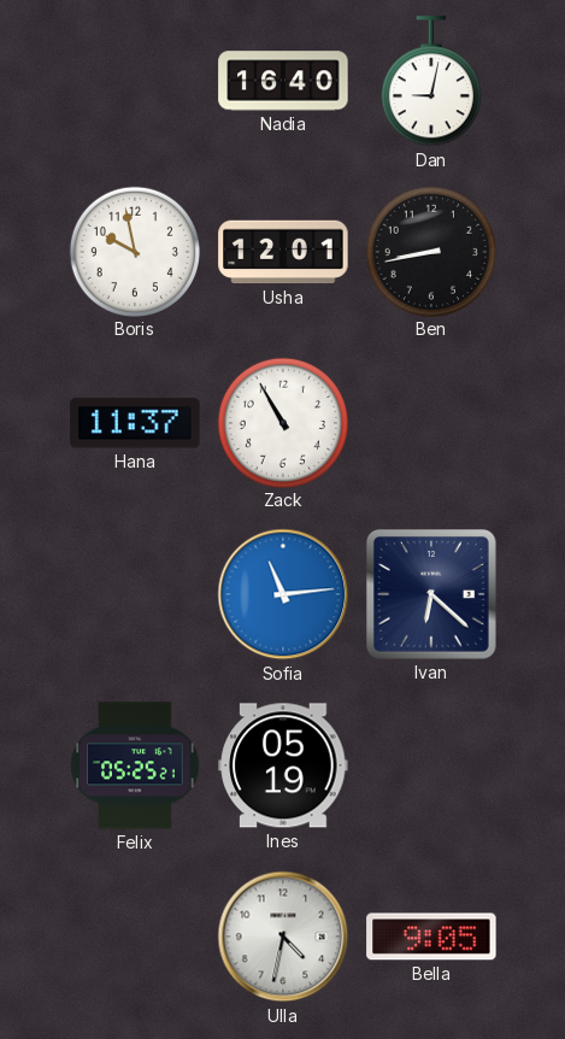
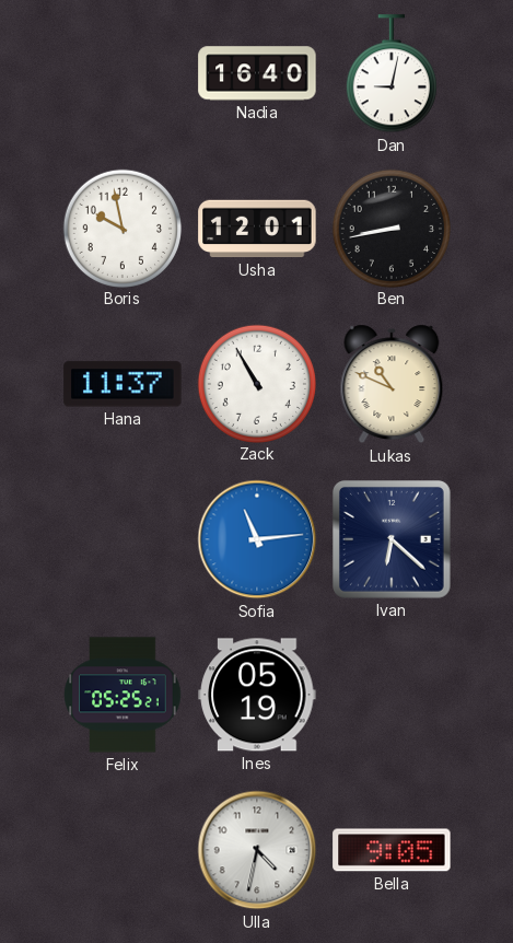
Lukas: none -> 10:49
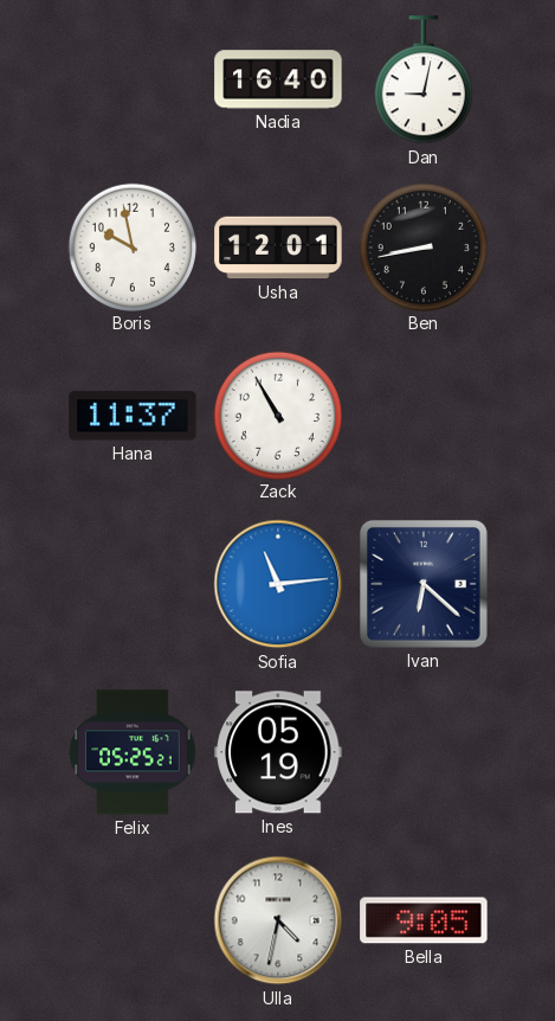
Lukas: 10:49 -> none
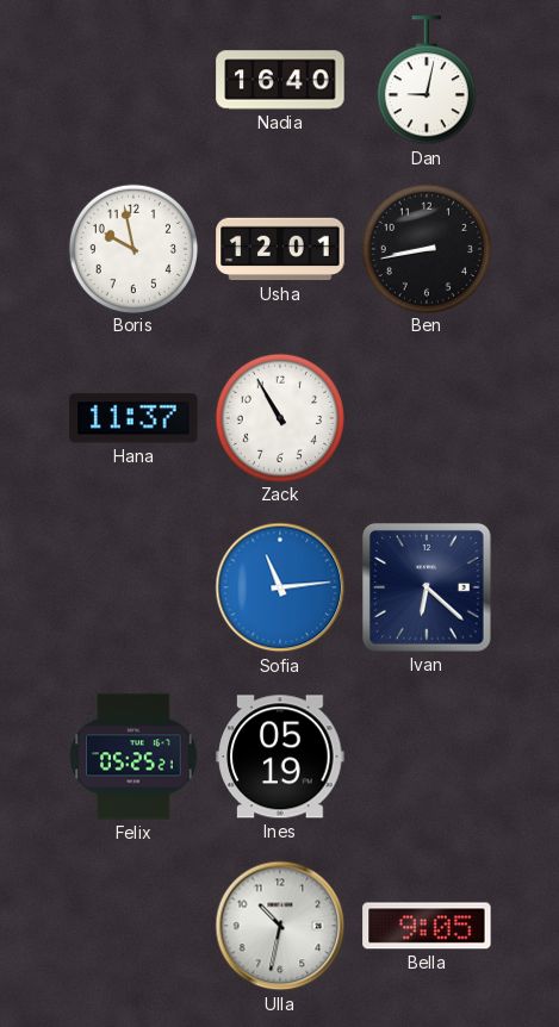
Ulla: 4:32 -> 10:32
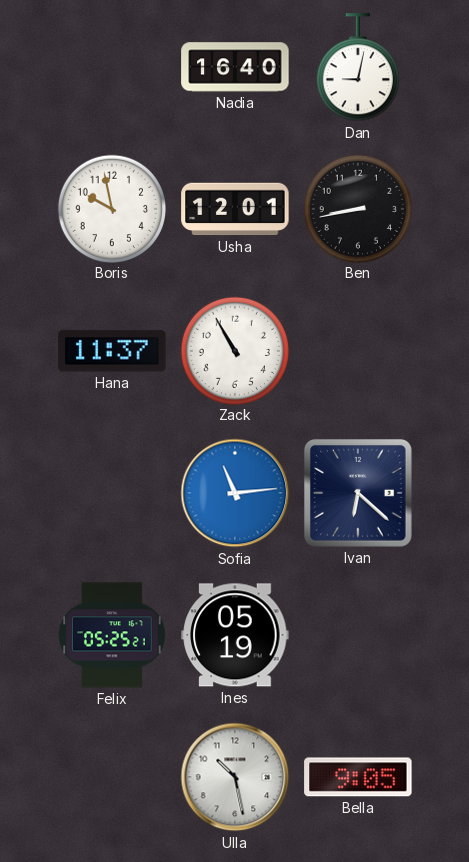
Ulla: 10:32 -> 10:28
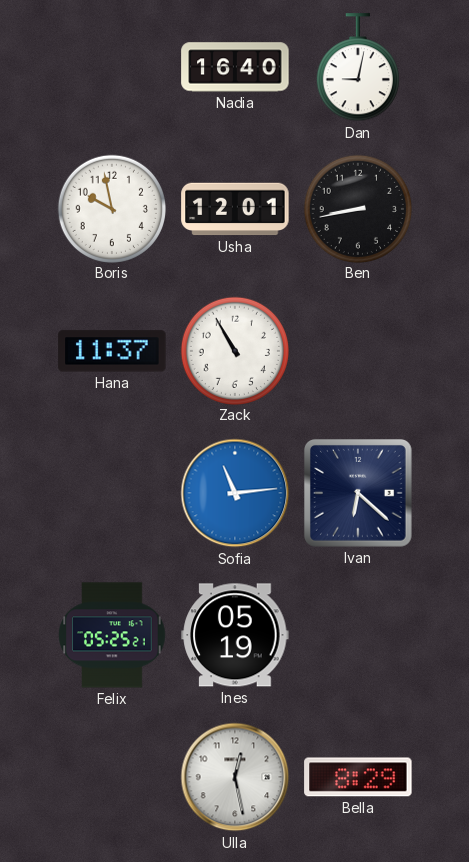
Ulla: 10:28 -> 12:28
Bella: 9:05 -> 8:29
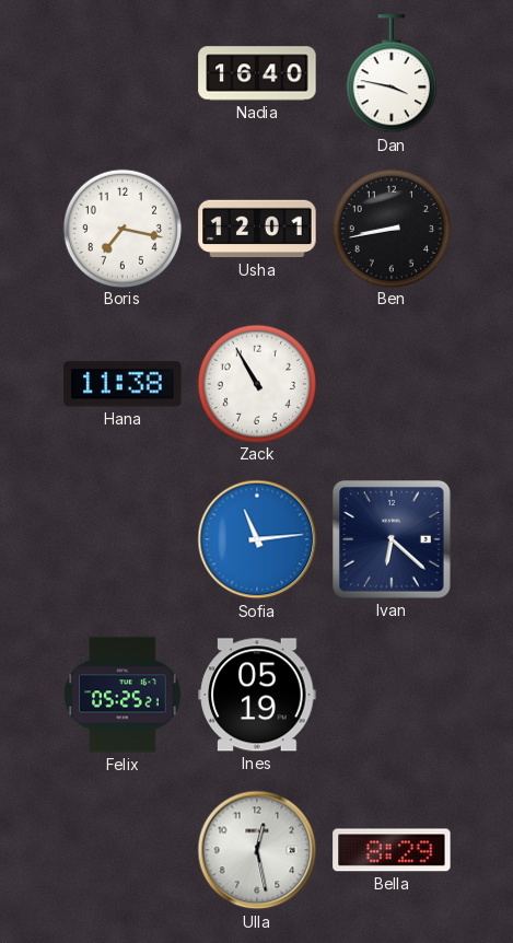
Dan: 9:02 -> 3:47
Boris: 9:58 -> 7:17
Hana: 11:37 -> 11:38
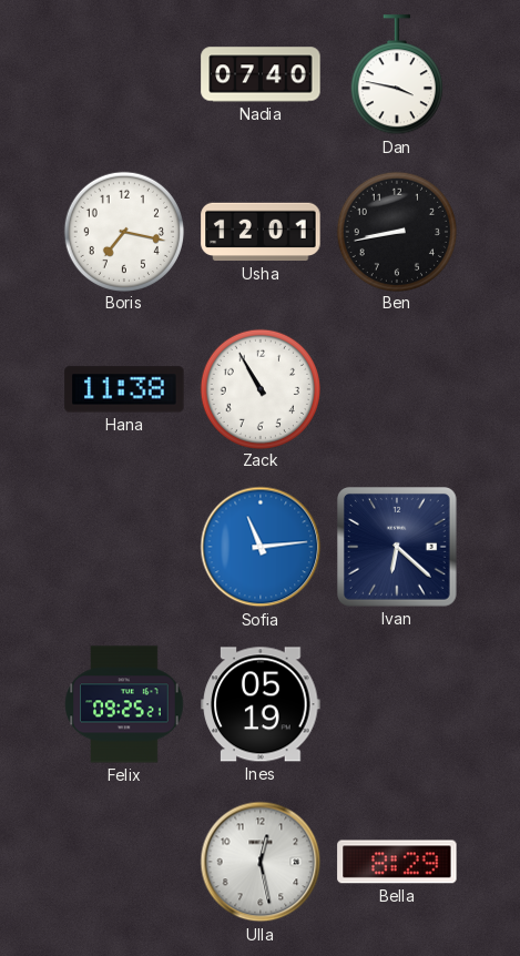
Nadia: 16:40 -> 07:40
Felix: 05:25 -> 09:25
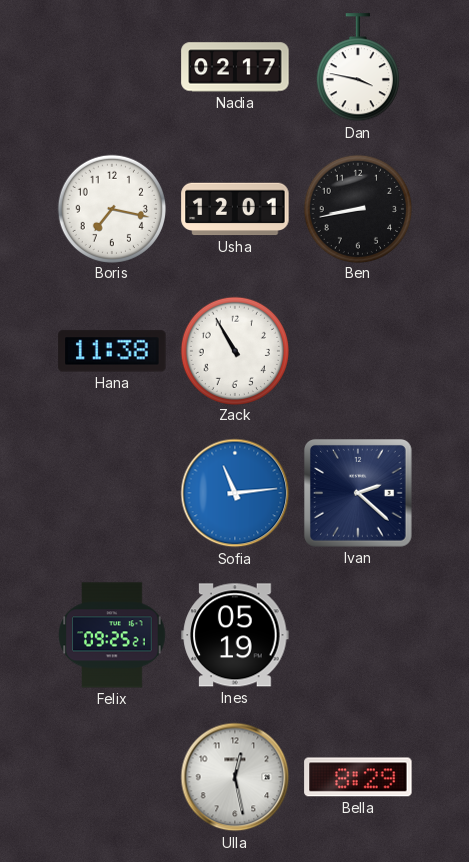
Nadia: 07:40 -> 02:17
Ivan: 6:22 -> 2:22
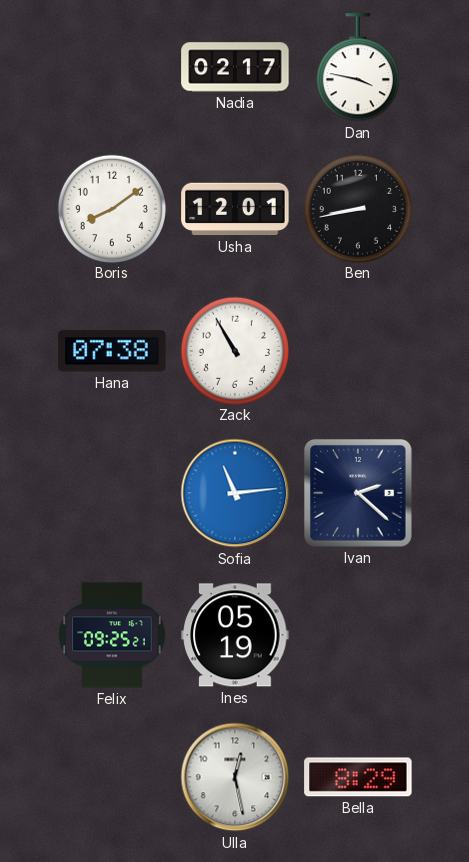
Boris: 7:17 -> 8:09
Hana: 11:38 -> 07:38
